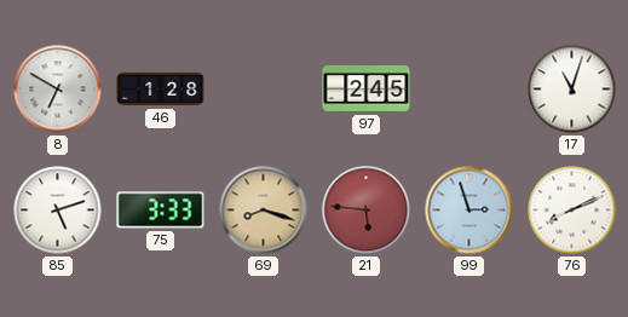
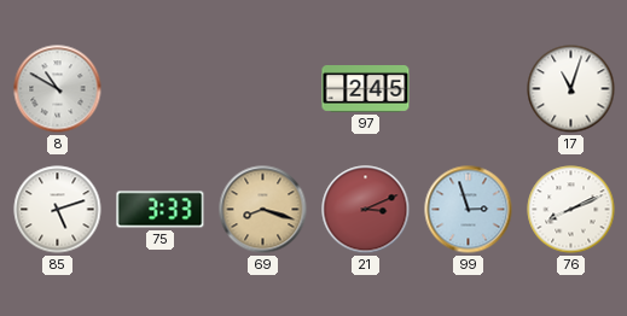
8: 6:50 -> 10:50
46: 1:28 -> none
21: 5:46 -> 3:11
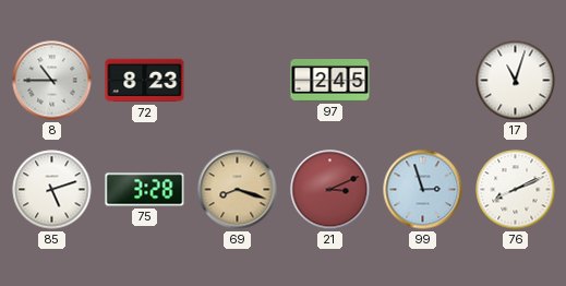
8: 10:50 -> 10:45
72: none -> 8:23
75: 3:33 -> 3:28
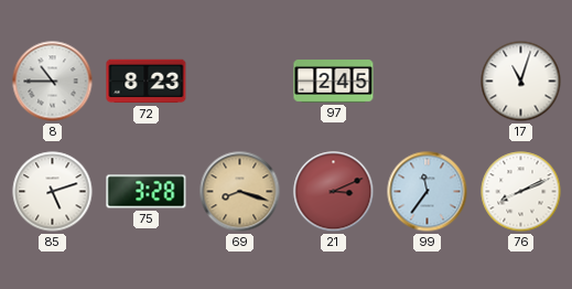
99: 2:57 -> 11:36
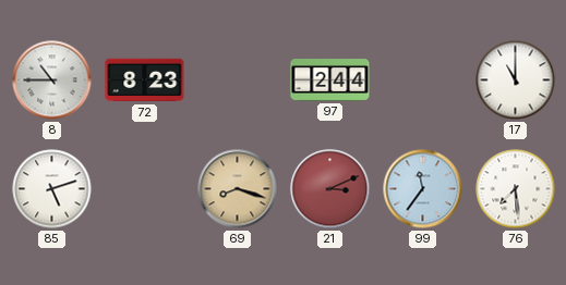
97: 2:45 -> 2:44
17: 11:03 -> 11:00
75: 3:28 -> none
76: 8:11 -> 7:29
